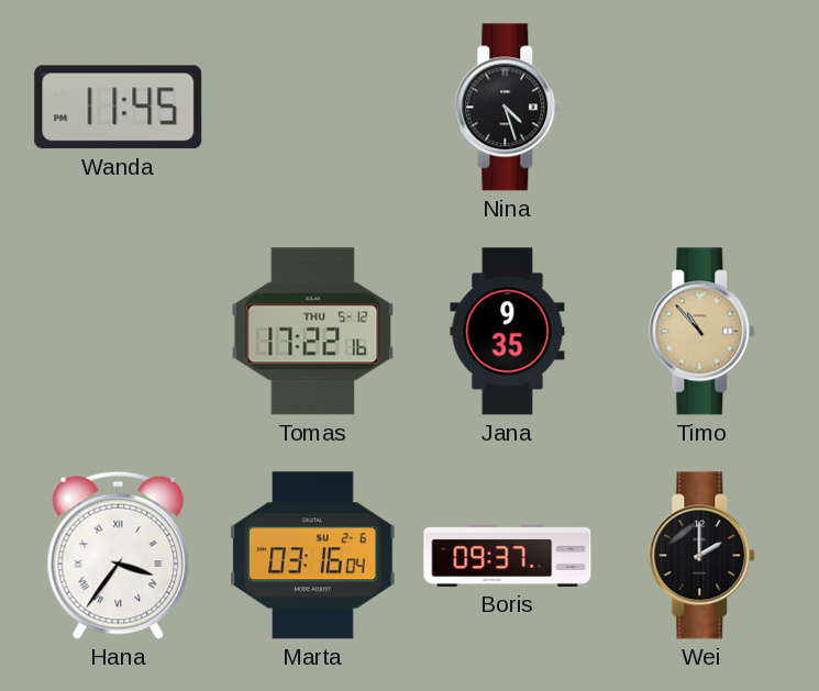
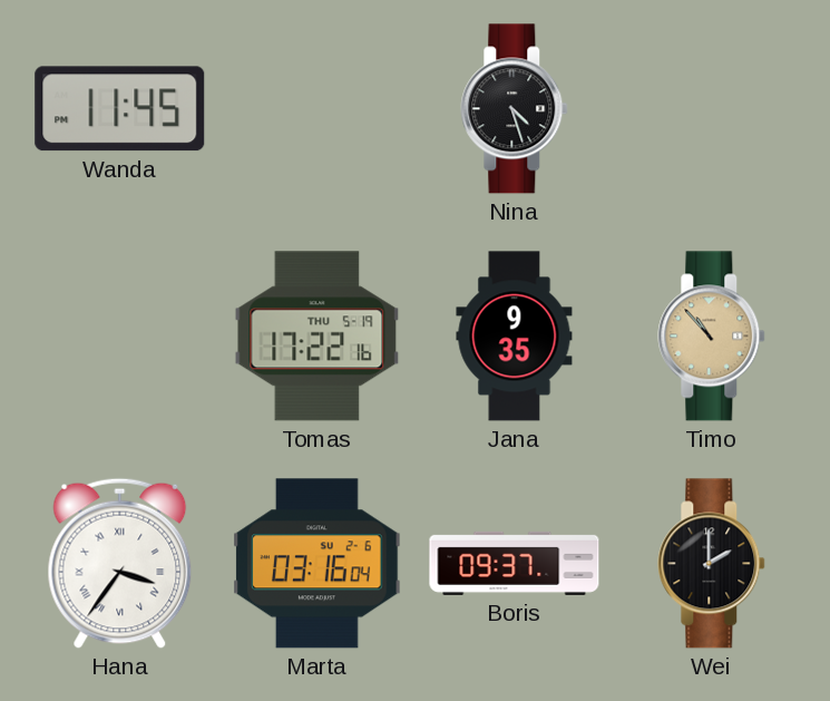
Tomas date: THU 5-12 -> THU 5-19
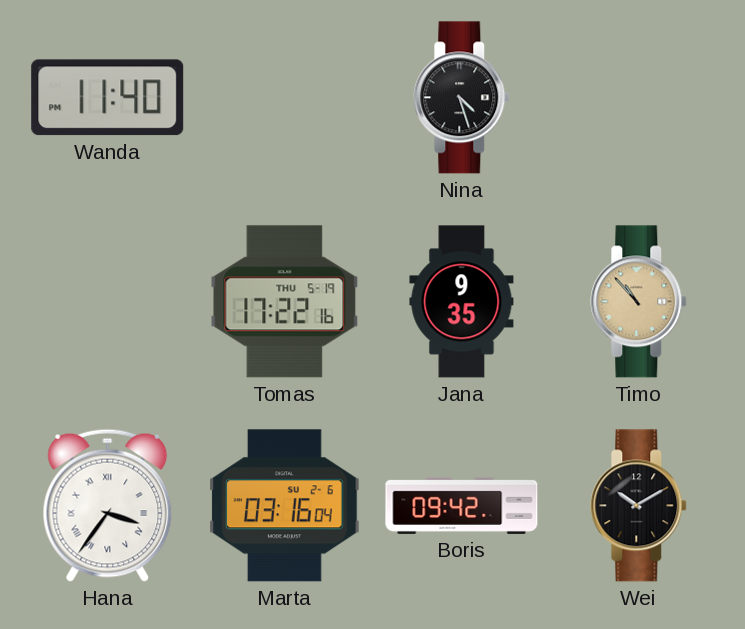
Wanda: 11:45 -> 11:40
Boris: 09:37 -> 09:42
Wei: 2:00 -> 10:10
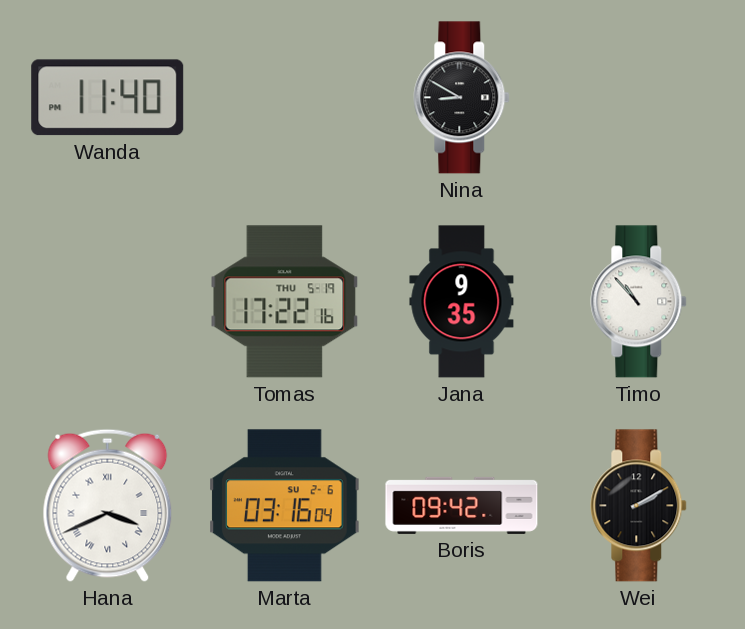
Nina: 4:27 -> 8:50
Timo dial: champagne -> white
Hana: 3:36 -> 3:41
Wei: 10:10 -> 2:10
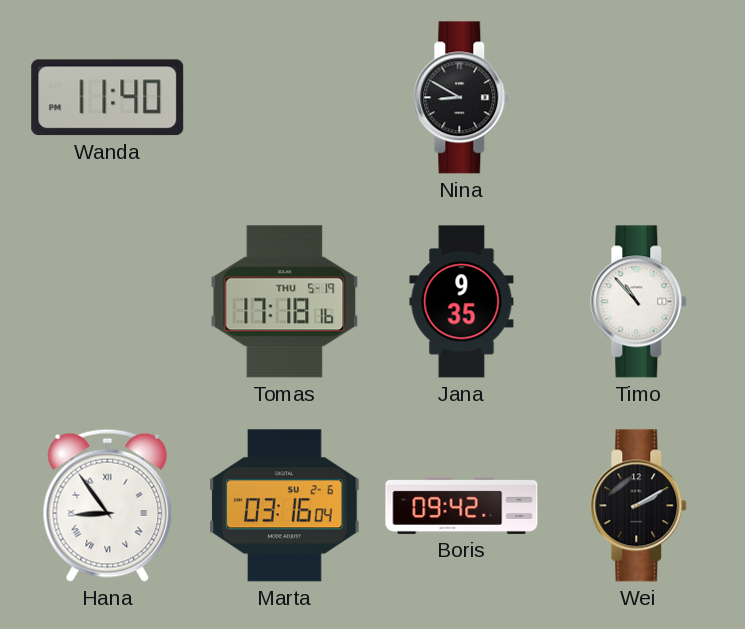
Tomas: 17:22 -> 17:18
Hana: 3:41 -> 8:54
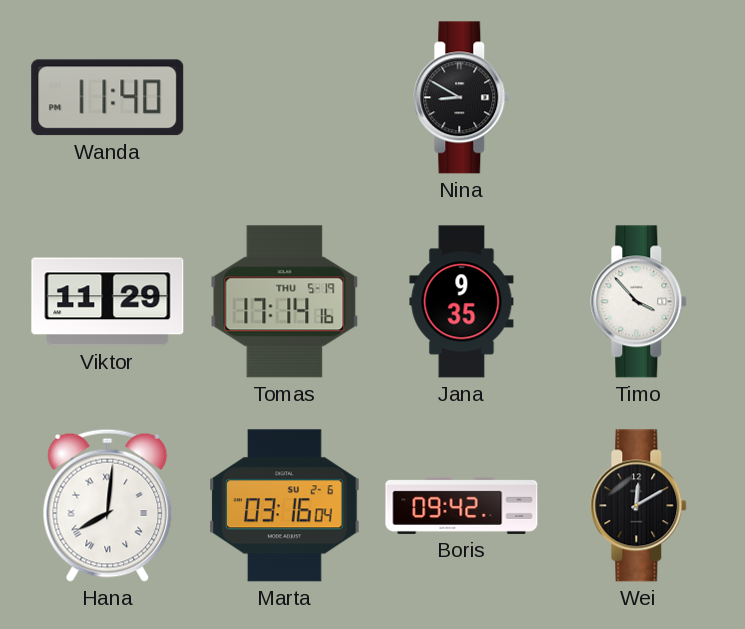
Viktor: none -> 11:29
Tomas: 17:18 -> 17:14
Timo: 10:53 -> 3:53
Hana: 8:54 -> 8:01
Wei: 2:10 -> 12:10
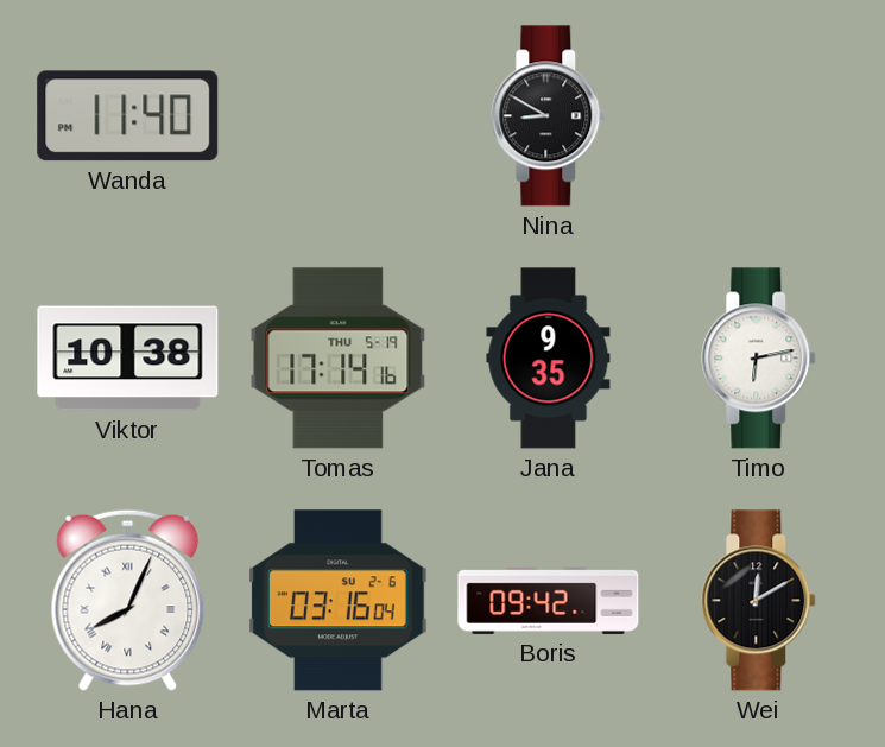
Viktor: 11:29 -> 10:38
Timo: 3:53 -> 6:13
Hana: 8:01 -> 8:04
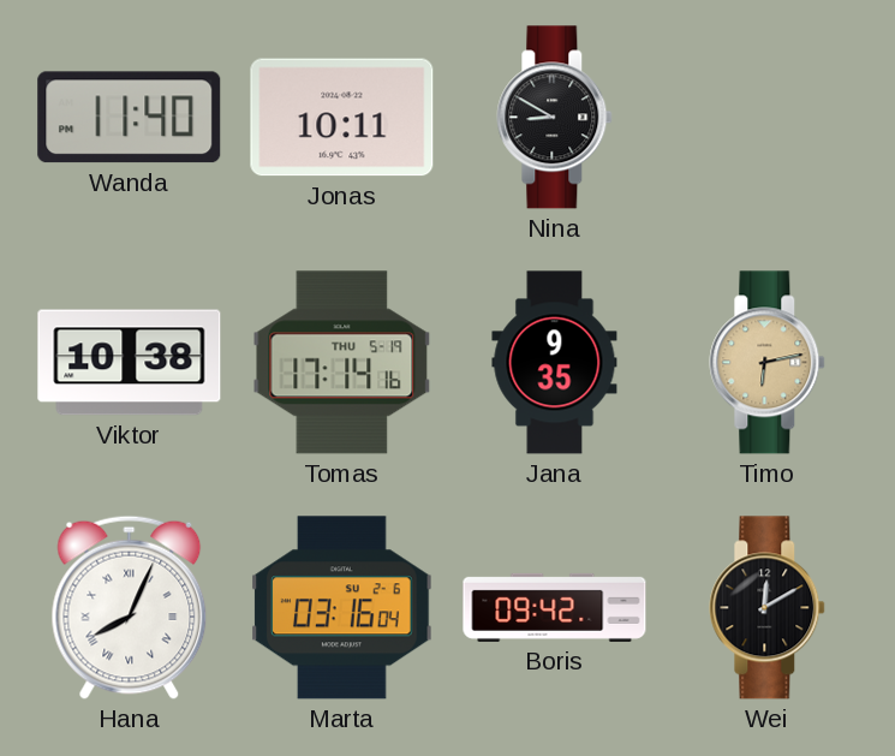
Jonas: none -> 10:11
Timo dial: white -> champagne
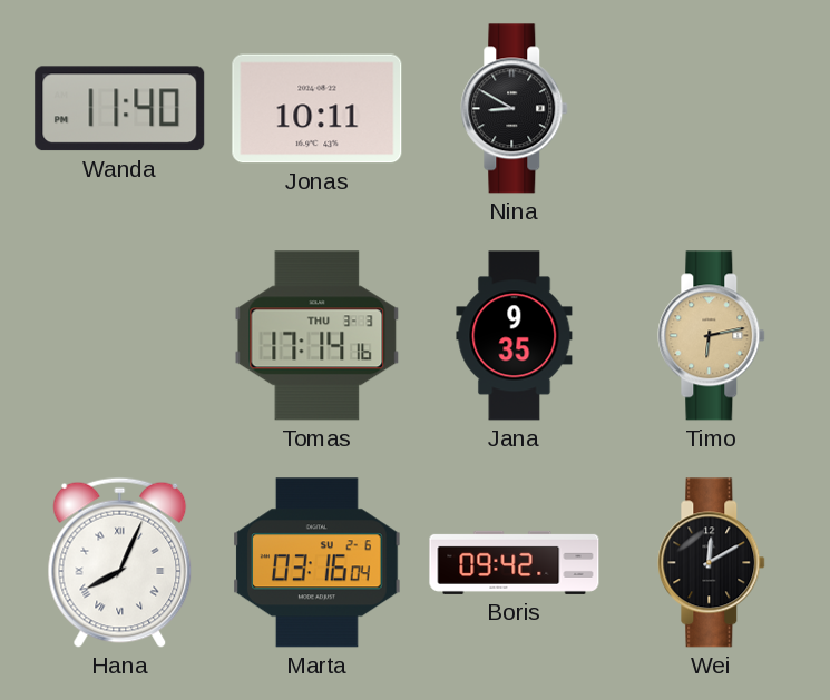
Viktor: 10:38 -> none
Tomas date: THU 5-19 -> THU 3-3
